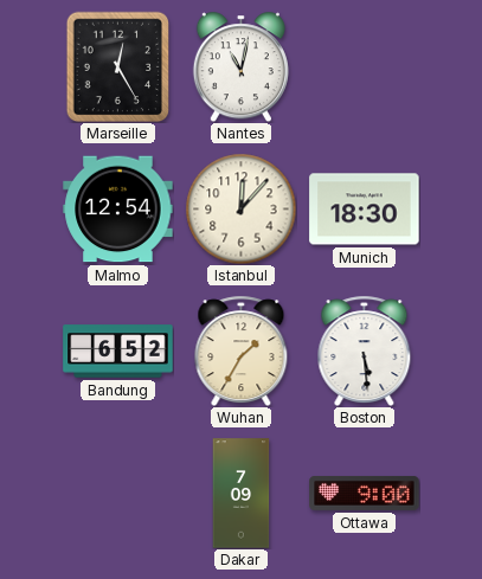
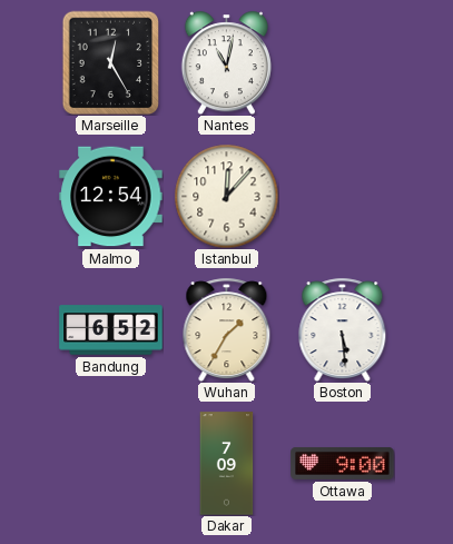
Munich: 18:30 -> none
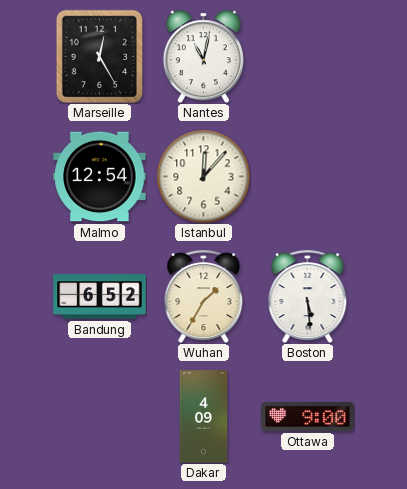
Dakar: 7:09 -> 4:09
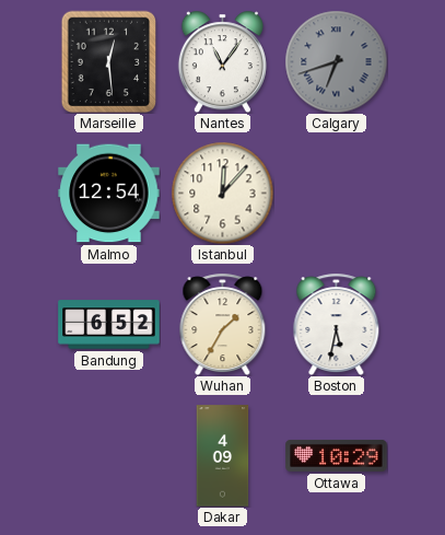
Marseille: 12:25 -> 12:29
Nantes: 11:02 -> 11:06
Calgary: none -> 6:42
Boston: 5:29 -> 5:32
Ottawa: 9:00 -> 10:29
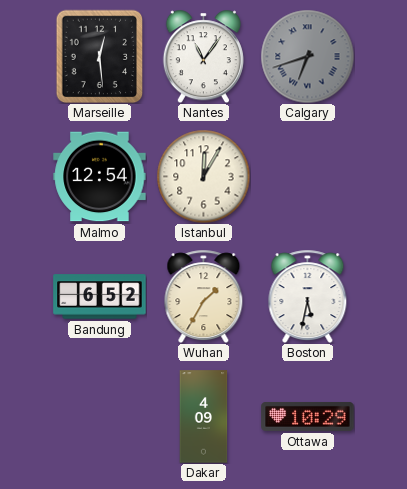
Istanbul: 12:07 -> 12:05
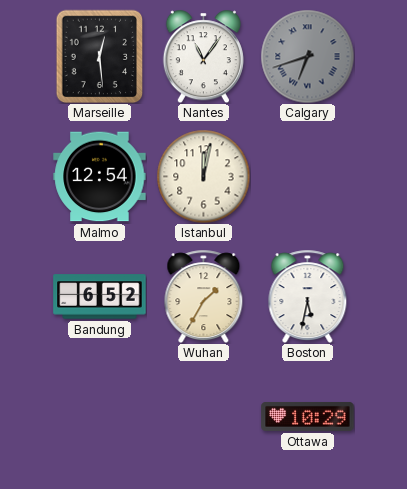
Istanbul: 12:05 -> 12:02
Dakar: 4:09 -> none
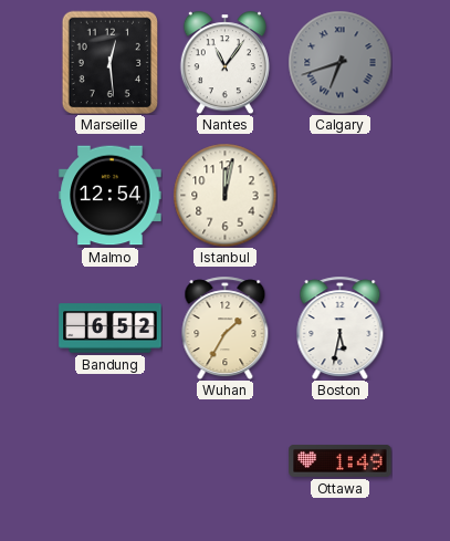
Ottawa: 10:29 -> 1:49
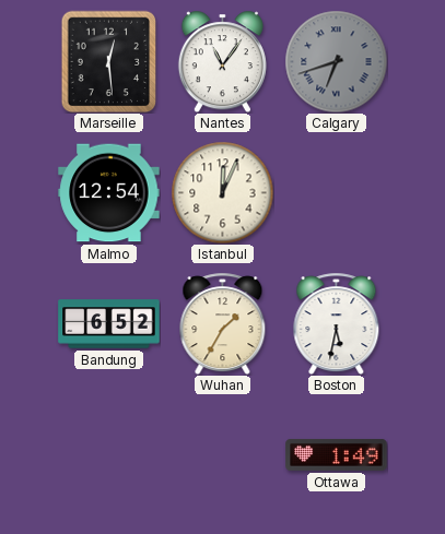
Istanbul: 12:02 -> 12:04
